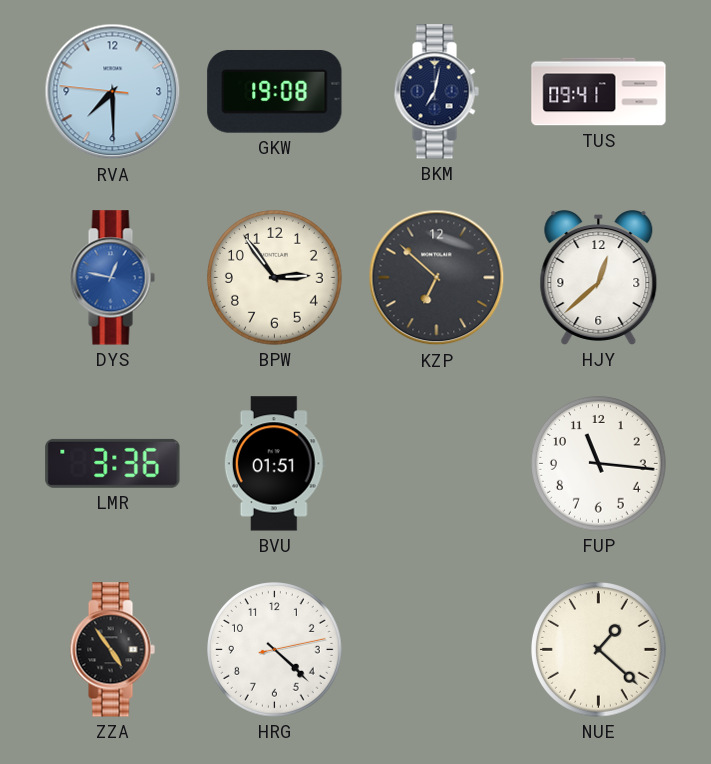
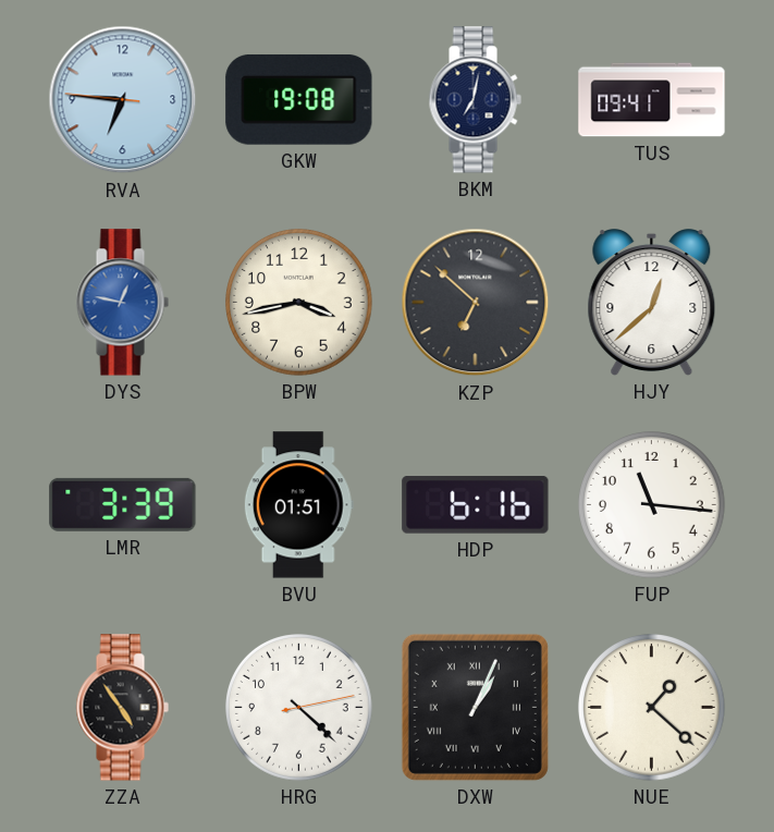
RVA: 7:29 -> 6:45
BPW: 2:54 -> 3:43
LMR: 3:36 -> 3:39
HDP: none -> 6:16
DXW: none -> 1:04
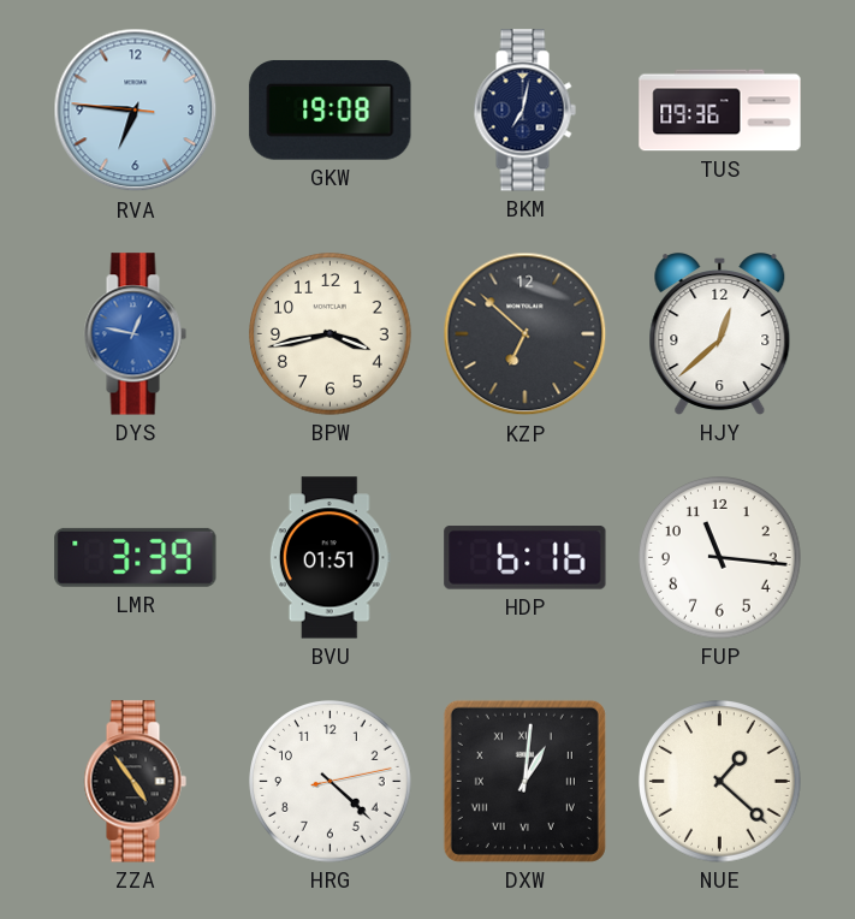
TUS: 09:41 -> 09:36
DXW: 1:04 -> 1:01
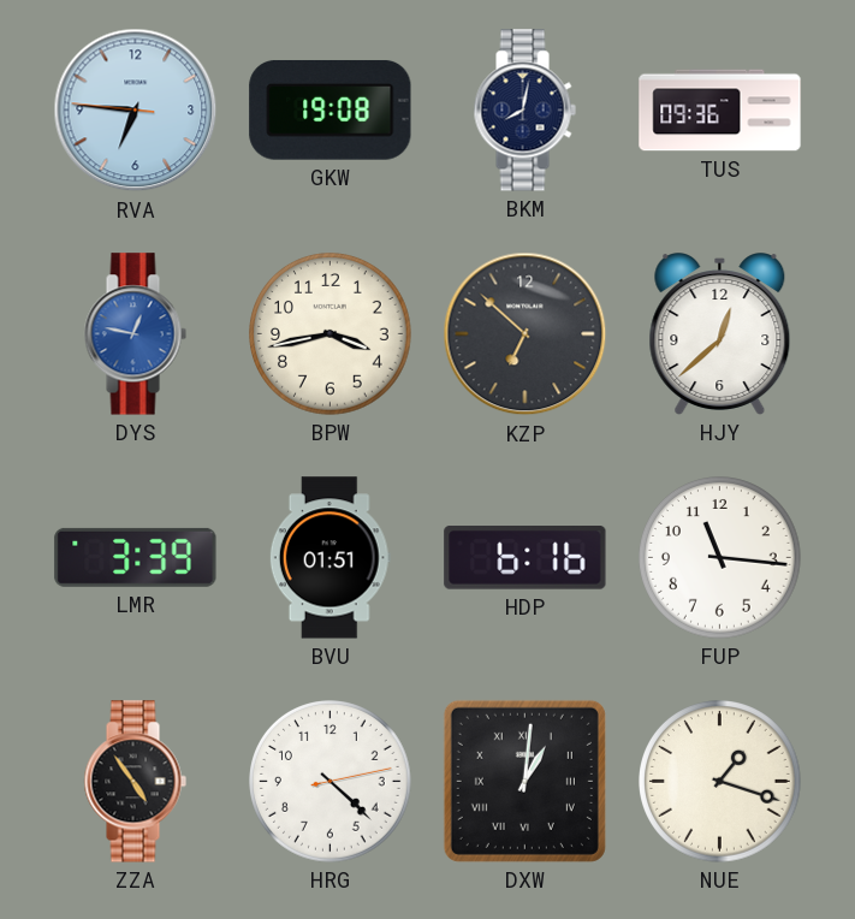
BKM: 7:02 -> 8:02
NUE: 1:22 -> 1:18
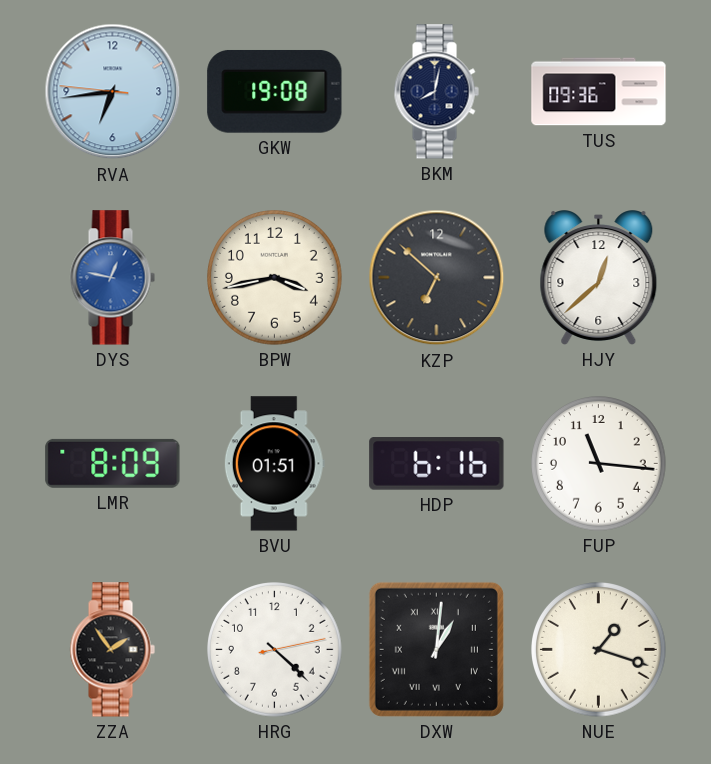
RVA: 6:45 -> 6:43
LMR: 3:39 -> 8:09
ZZA: 4:54 -> 1:54
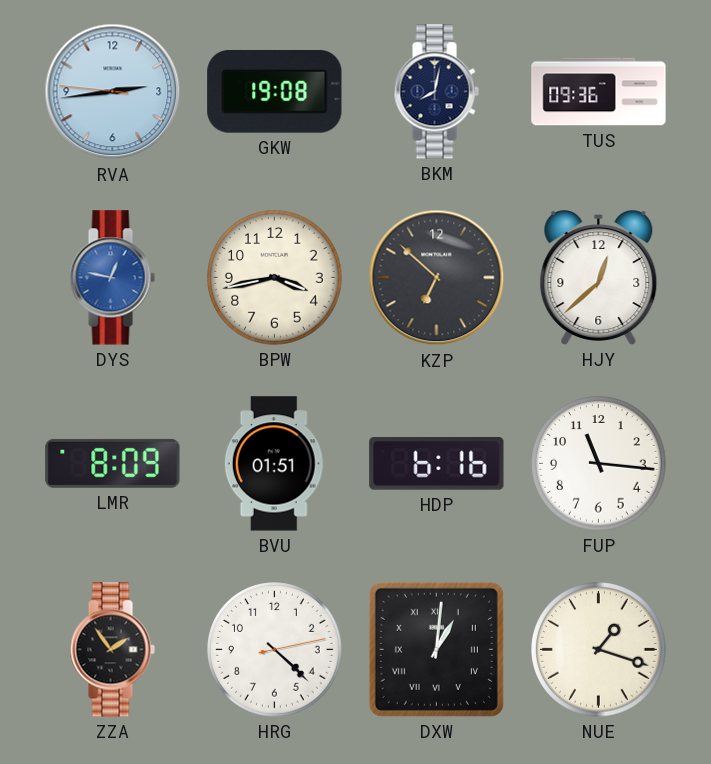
RVA: 6:43 -> 2:43
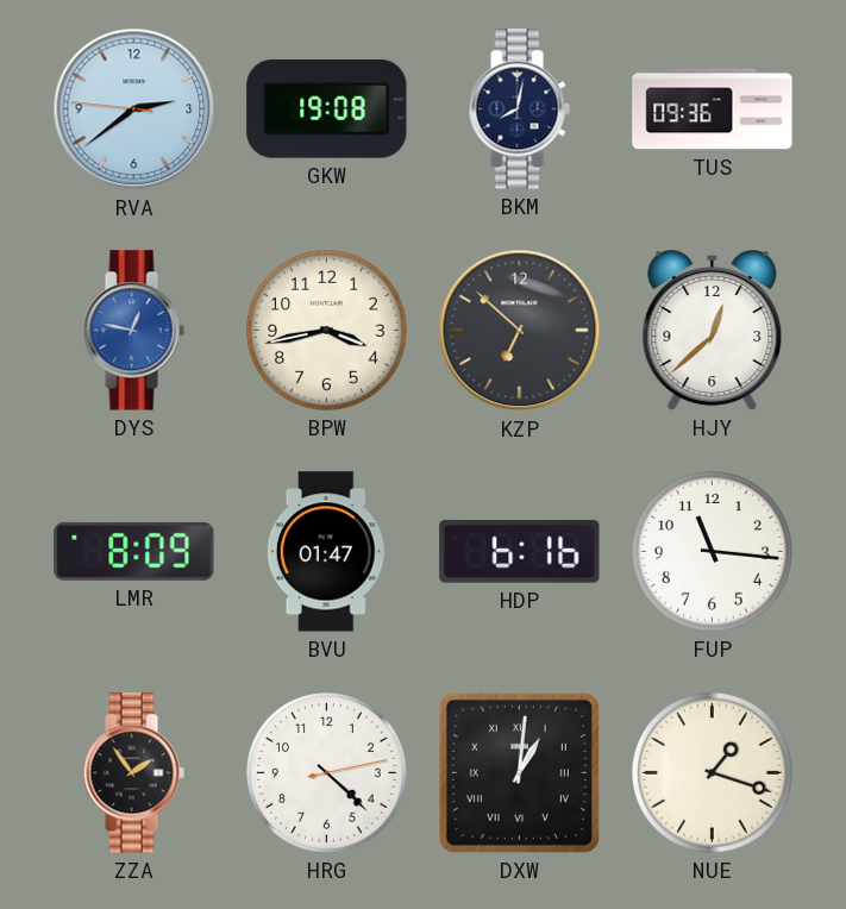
RVA: 2:43 -> 2:38
BVU: 01:51 -> 01:47
